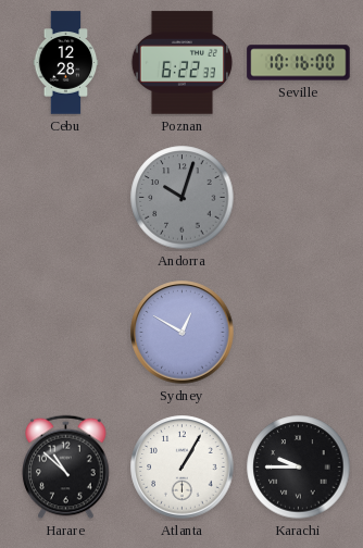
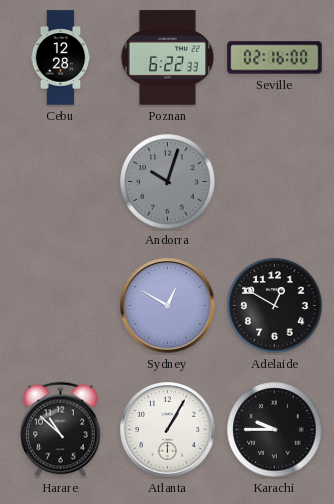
Seville: 10:16 -> 02:16
Adelaide: none -> 12:50
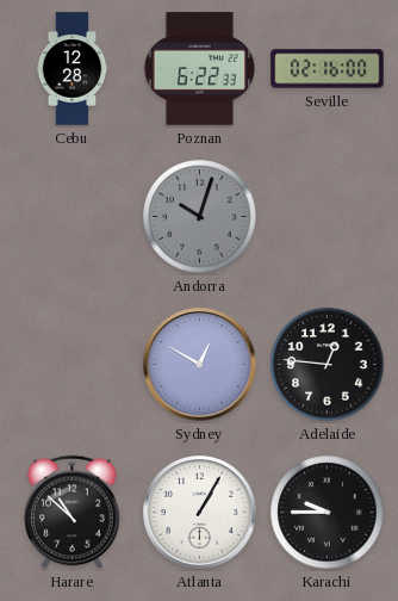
Adelaide: 12:50 -> 12:46
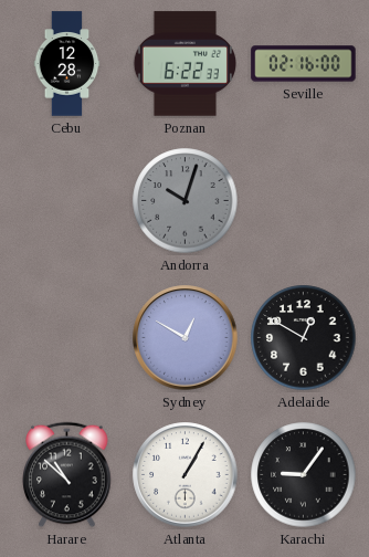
Adelaide: 12:46 -> 12:50
Karachi: 9:45 -> 9:06
